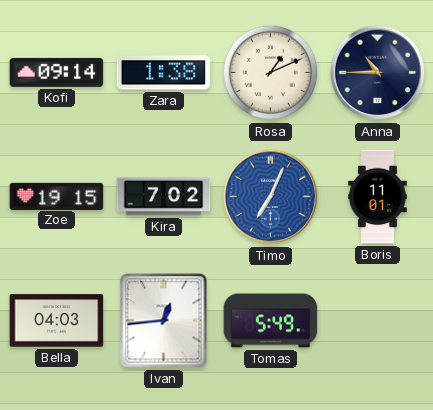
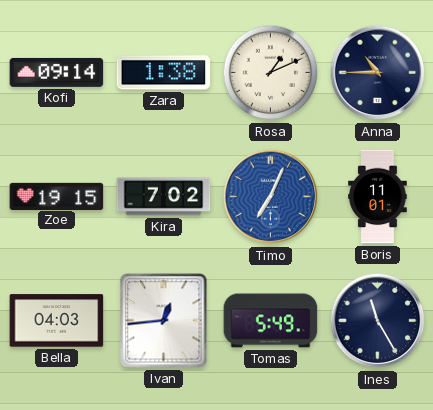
Ines: none -> 11:25
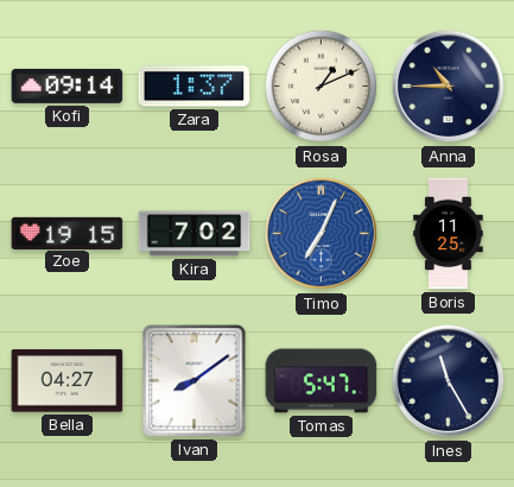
Zara: 1:38 -> 1:37
Boris: 11:01 -> 11:25
Bella: 04:03 -> 04:27
Ivan: 12:44 -> 8:09
Tomas: 5:49 -> 5:47
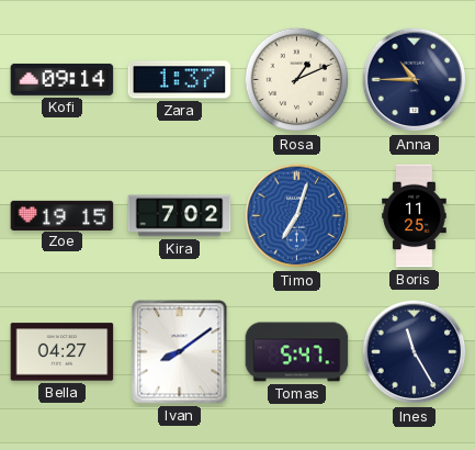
Timo: 7:04 -> 7:03
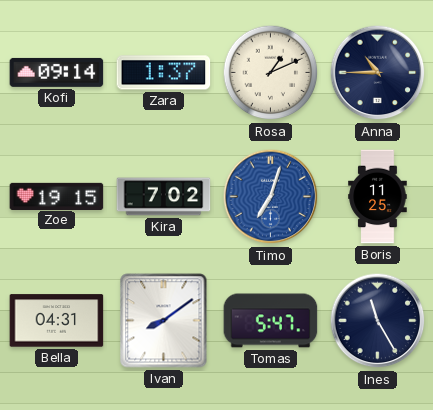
Bella: 04:27 -> 04:31
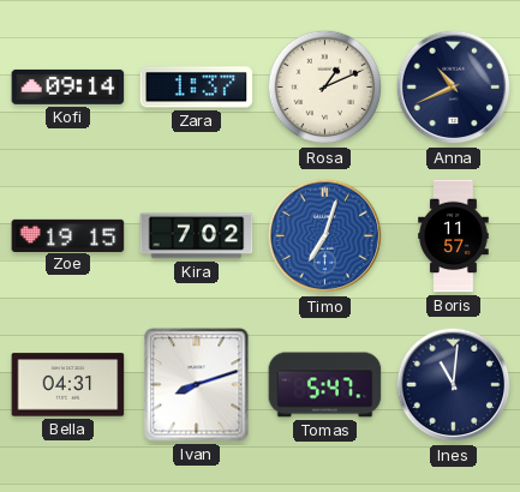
Anna: 10:45 -> 10:41
Boris: 11:25 -> 11:57
Ivan: 8:09 -> 8:12
Ines: 11:25 -> 11:01
